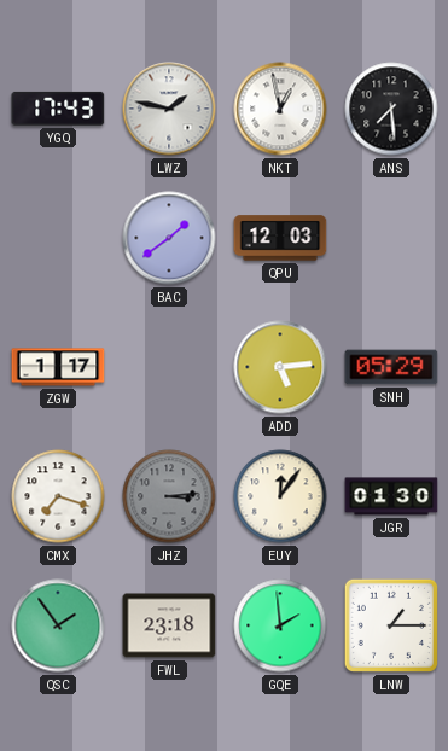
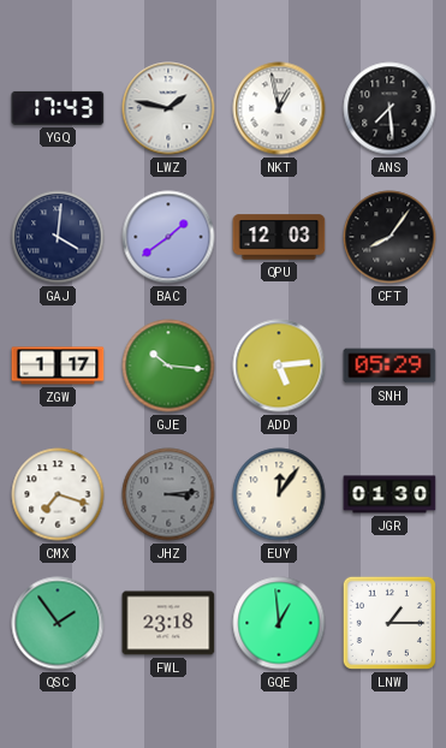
GAJ: none -> 4:01
CFT: none -> 8:06
GJE: none -> 10:16
GQE: 1:59 -> 12:59
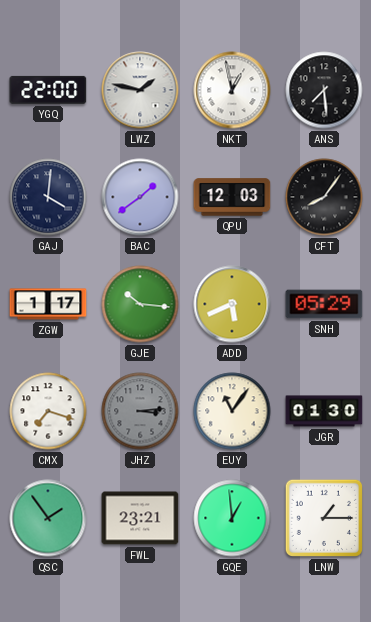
YGQ: 17:43 -> 22:00
ADD: 5:14 -> 5:41
EUY: 12:06 -> 11:06
FWL: 23:18 -> 23:21
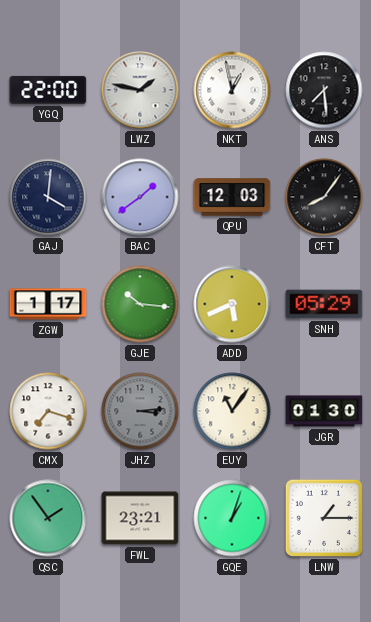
GQE: 12:59 -> 1:03
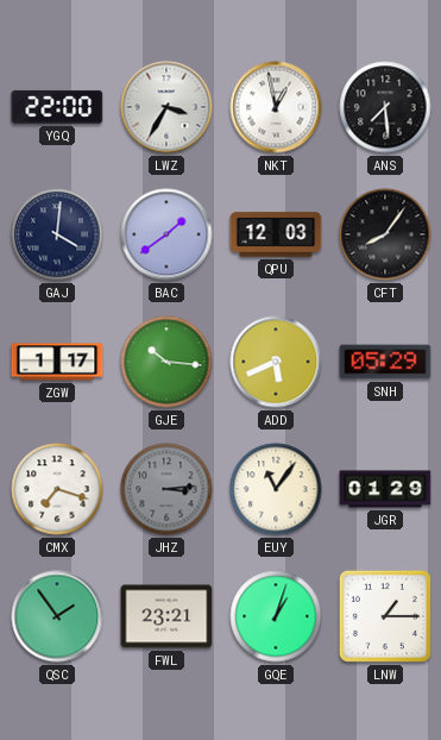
LWZ: 1:47 -> 3:35
JGR: 01:30 -> 01:29
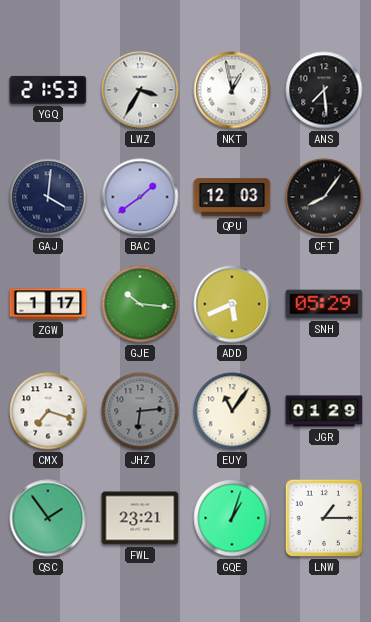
YGQ: 22:00 -> 21:53
JHZ: 3:14 -> 6:14
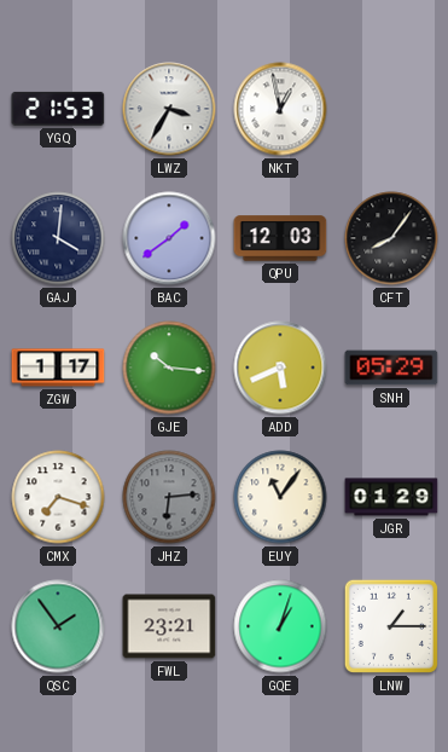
ANS: 7:29 -> none
